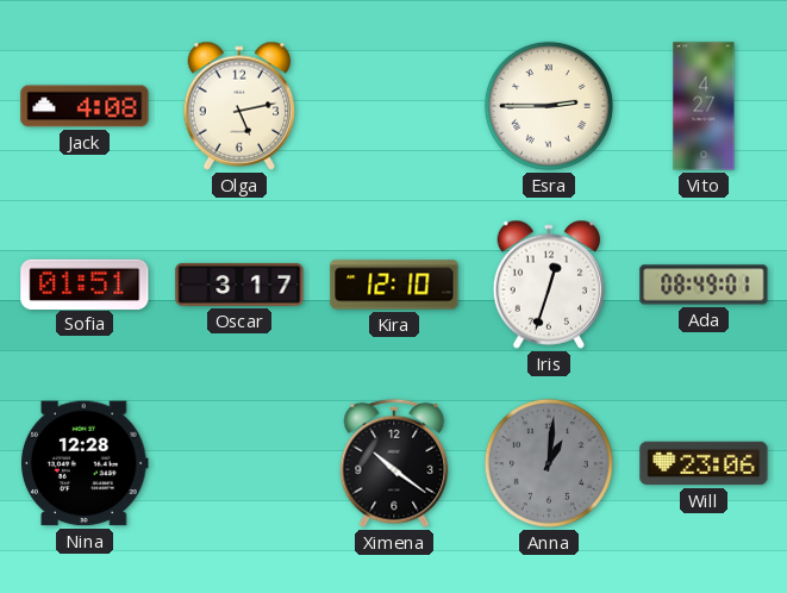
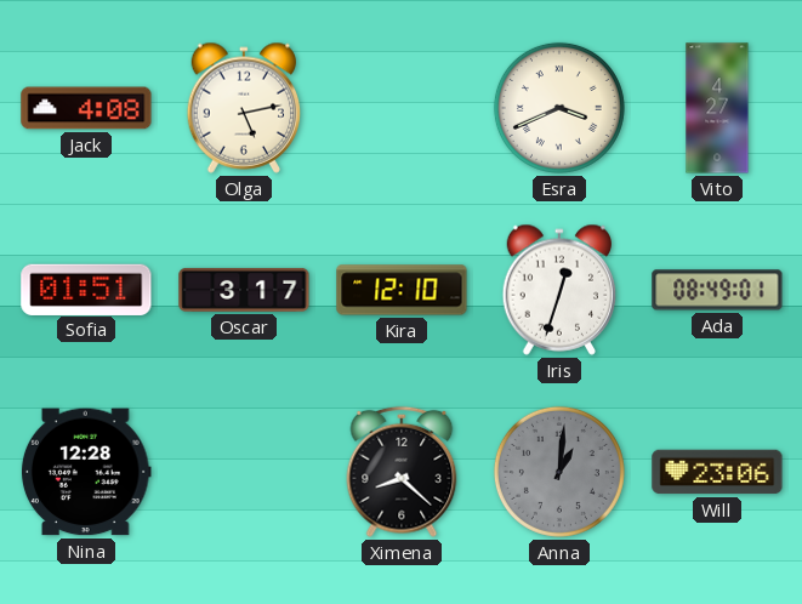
Esra: 2:45 -> 3:41
Ximena: 10:21 -> 8:22
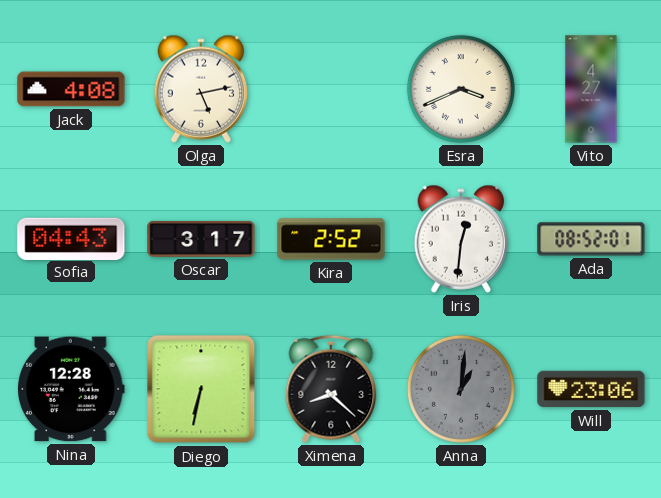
Sofia: 01:51 -> 04:43
Kira: 12:10 -> 2:52
Iris: 12:33 -> 12:31
Ada: 08:49 -> 08:52
Diego: none -> 6:32
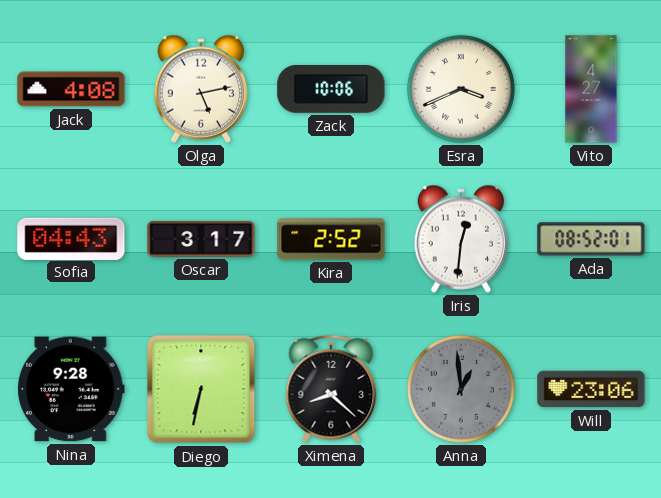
Zack: none -> 10:06
Nina: 12:28 -> 9:28
Anna: 1:01 -> 12:59
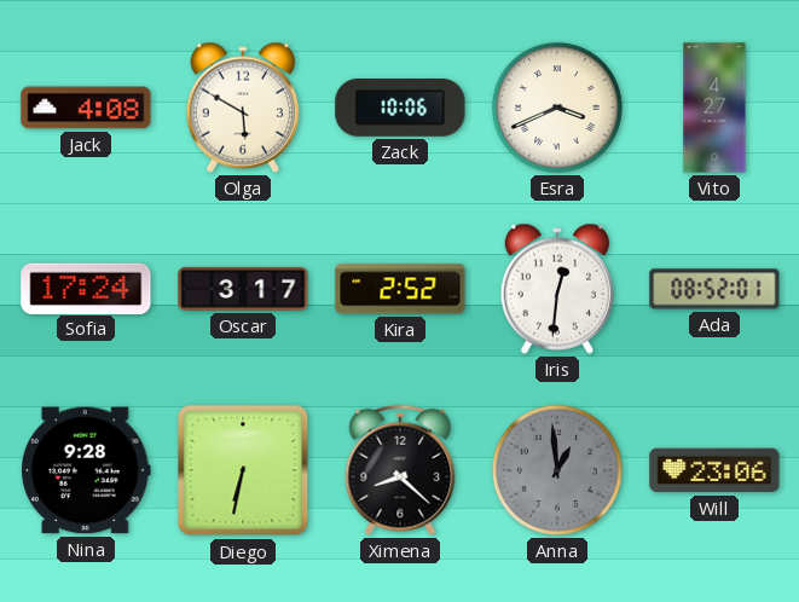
Olga: 5:13 -> 5:50
Sofia: 04:43 -> 17:24
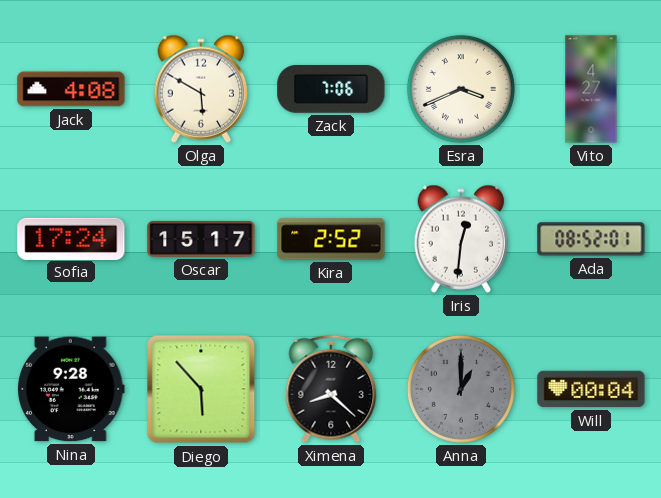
Zack: 10:06 -> 7:06
Oscar: 3:17 -> 15:17
Diego: 6:32 -> 5:53
Anna: 12:59 -> 1:00
Will: 23:06 -> 00:04
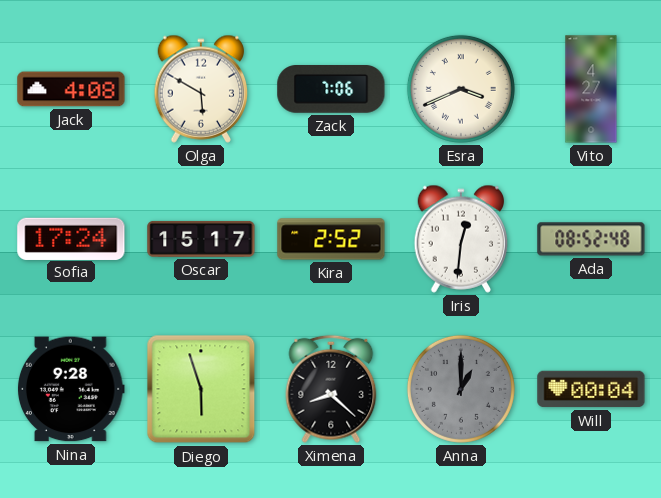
Ada: 08:52:01 -> 08:52:48
Diego: 5:53 -> 5:57
